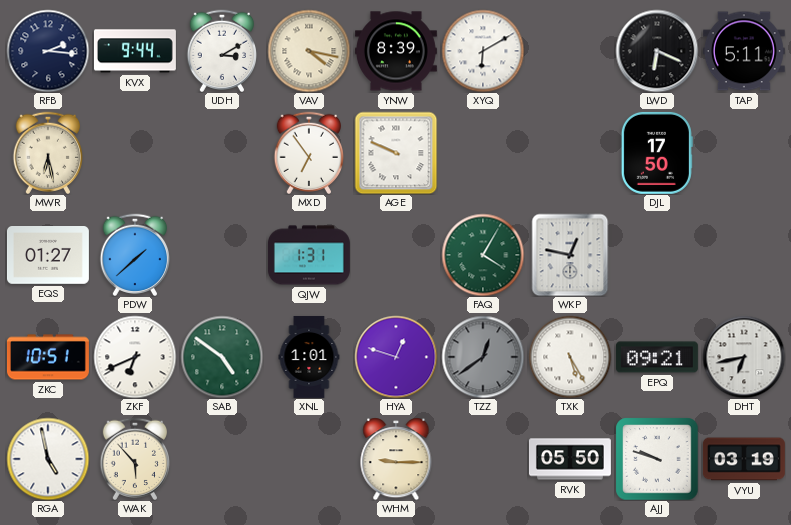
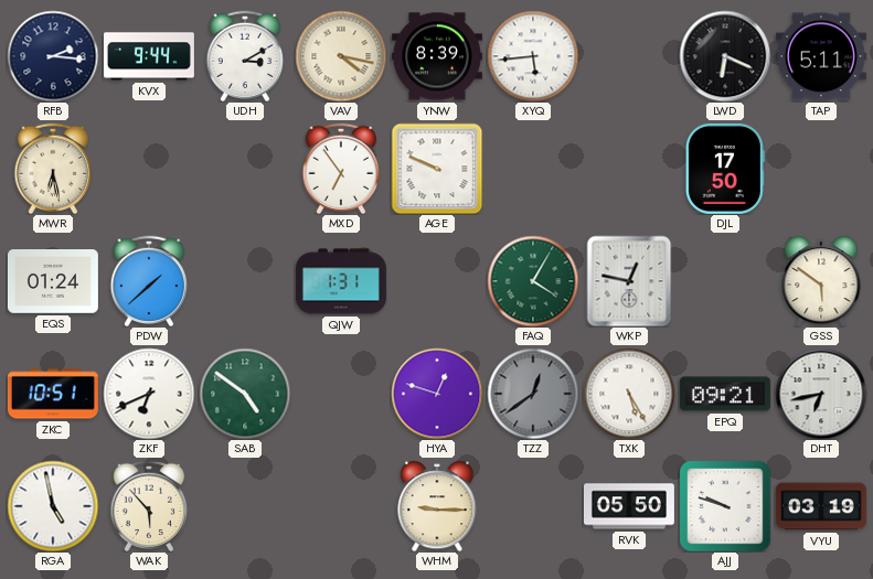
XYQ: 6:10 -> 5:44
EQS: 01:27 -> 01:24
GSS: none -> 5:51
XNL: 1:01 -> none
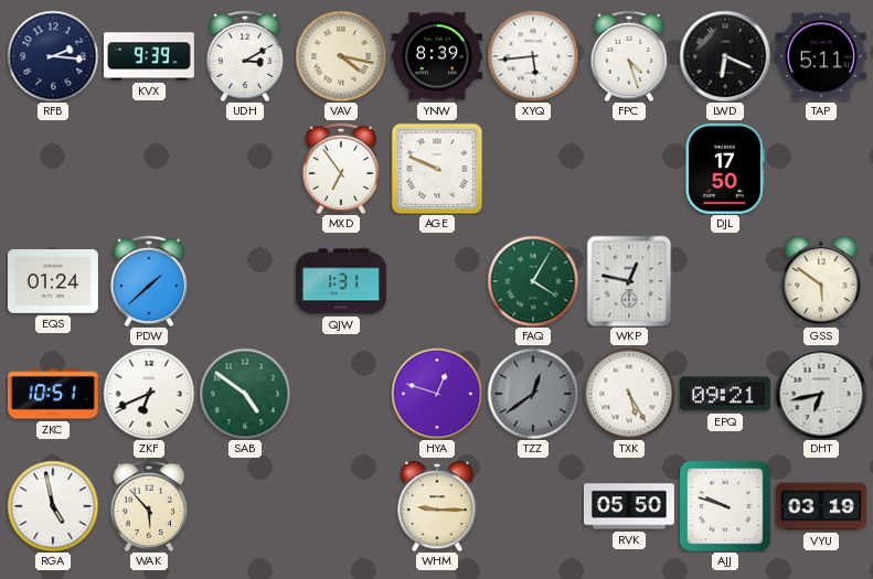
KVX: 9:44 -> 9:39
FPC: none -> 4:27
MWR: 6:28 -> none
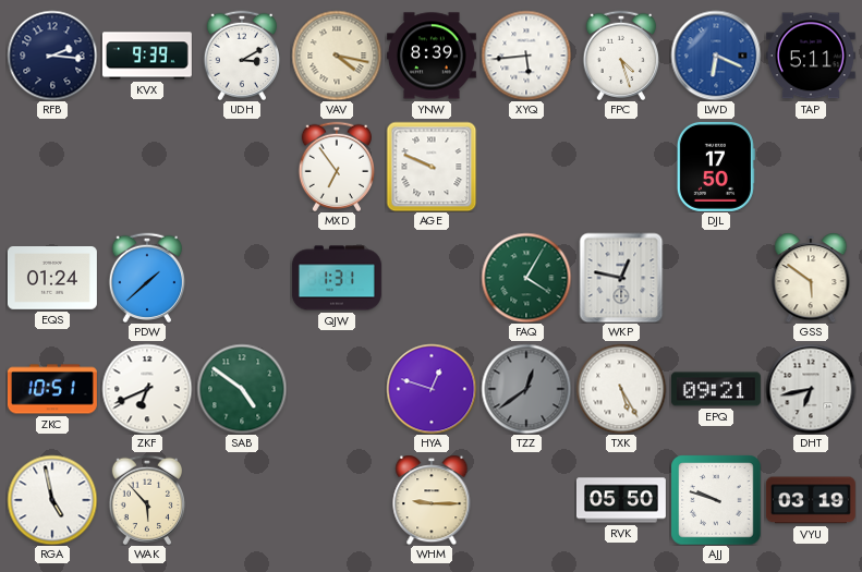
LWD dial: black -> blue
